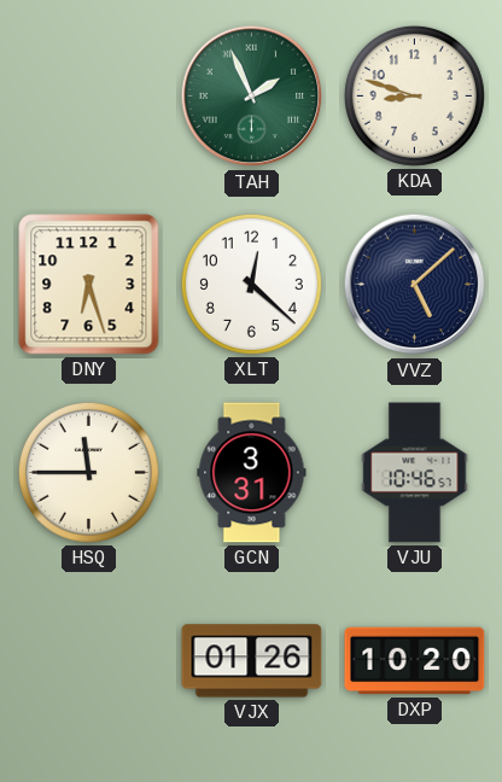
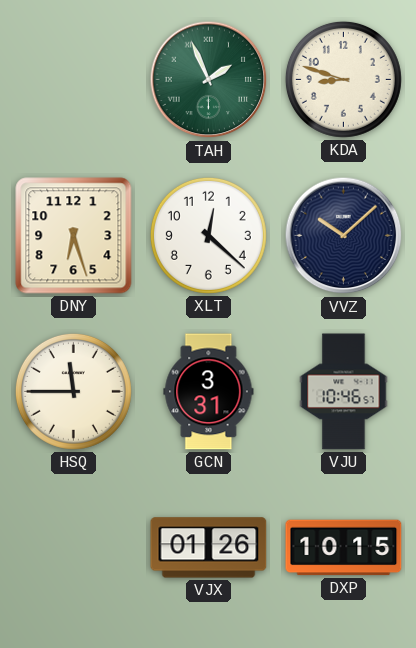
VVZ: 5:08 -> 10:08
DXP: 10:20 -> 10:15
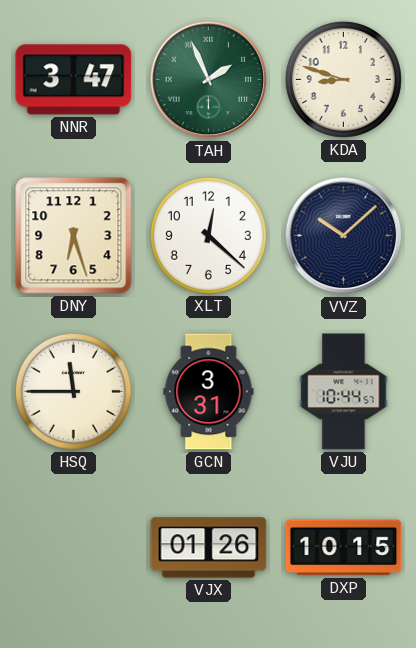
NNR: none -> 3:47
VJU: 10:46 -> 10:44
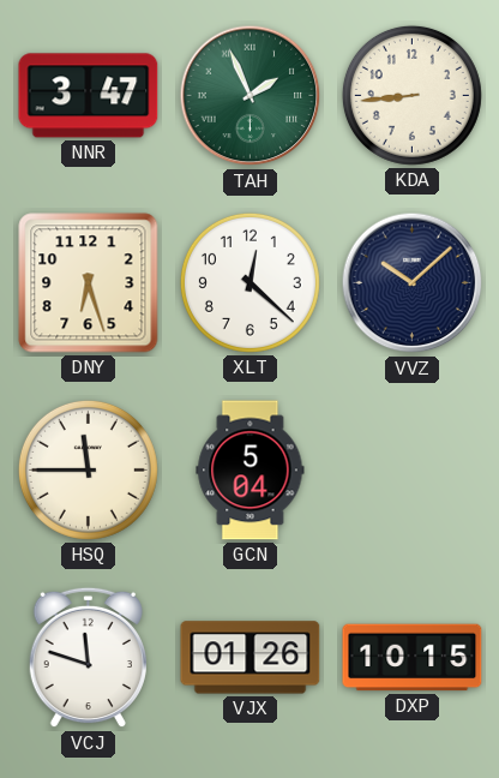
KDA: 8:48 -> 8:44
GCN: 3:31 -> 5:04
VJU: 10:44 -> none
VCJ: none -> 11:48
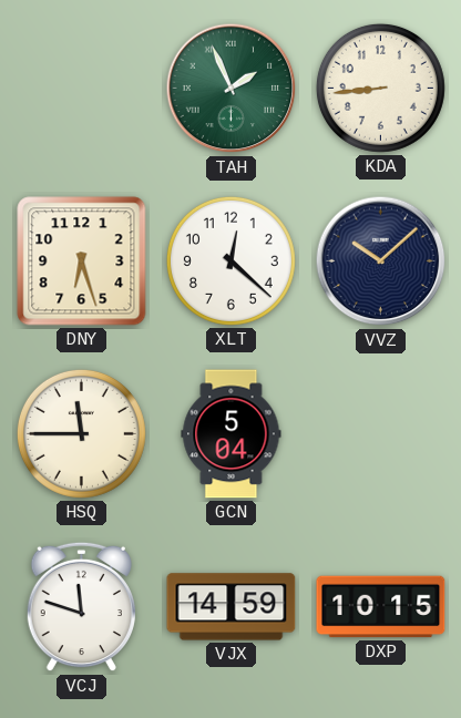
NNR: 3:47 -> none
VJX: 01:26 -> 14:59
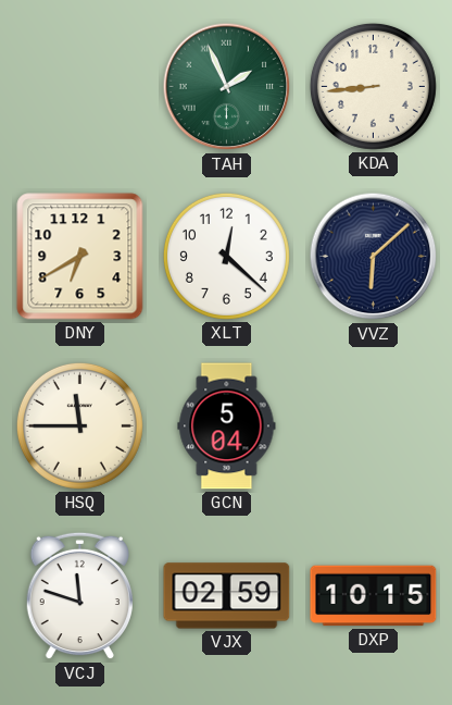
DNY: 6:27 -> 6:40
VVZ: 10:08 -> 6:08
VJX: 14:59 -> 02:59
